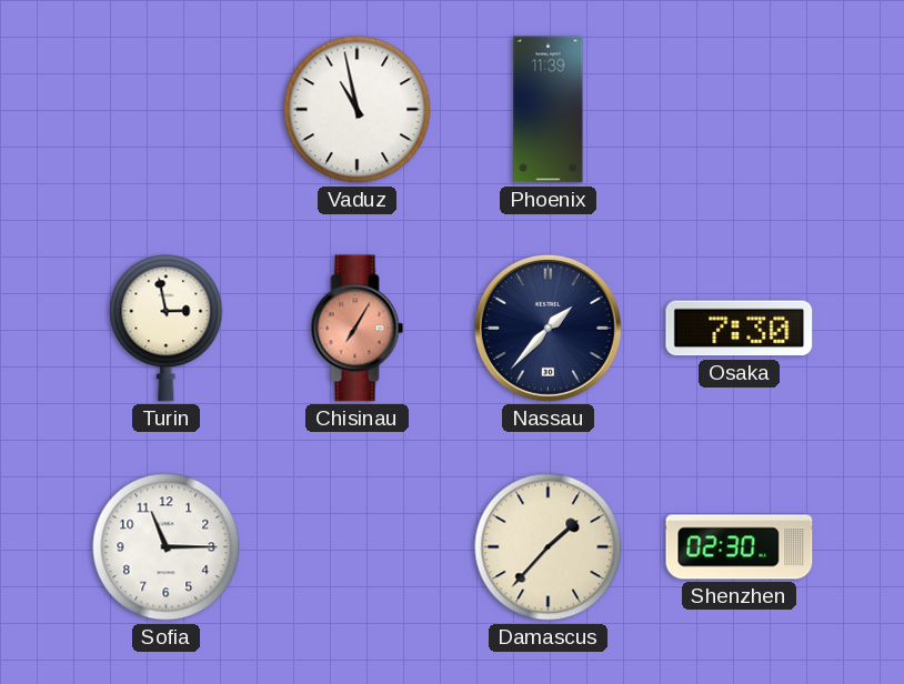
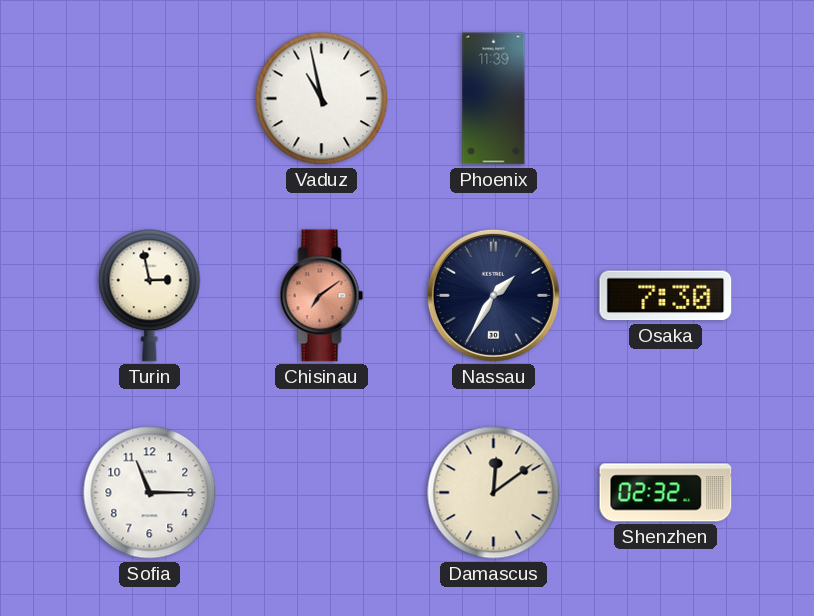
Chisinau: 7:05 -> 7:09
Nassau: 1:37 -> 1:35
Damascus: 1:37 -> 12:09
Shenzhen: 02:30 -> 02:32
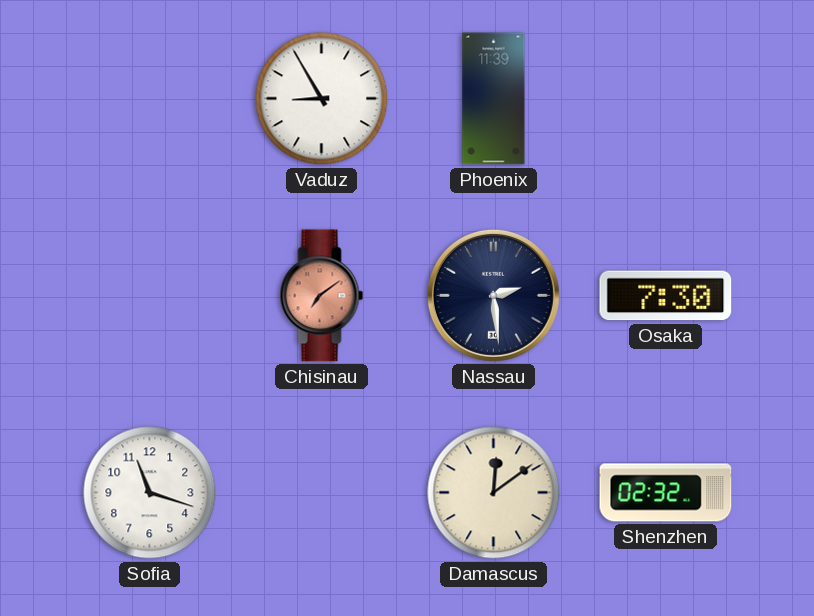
Vaduz: 10:58 -> 8:55
Turin: 2:58 -> none
Nassau: 1:35 -> 2:29
Sofia: 11:15 -> 11:18
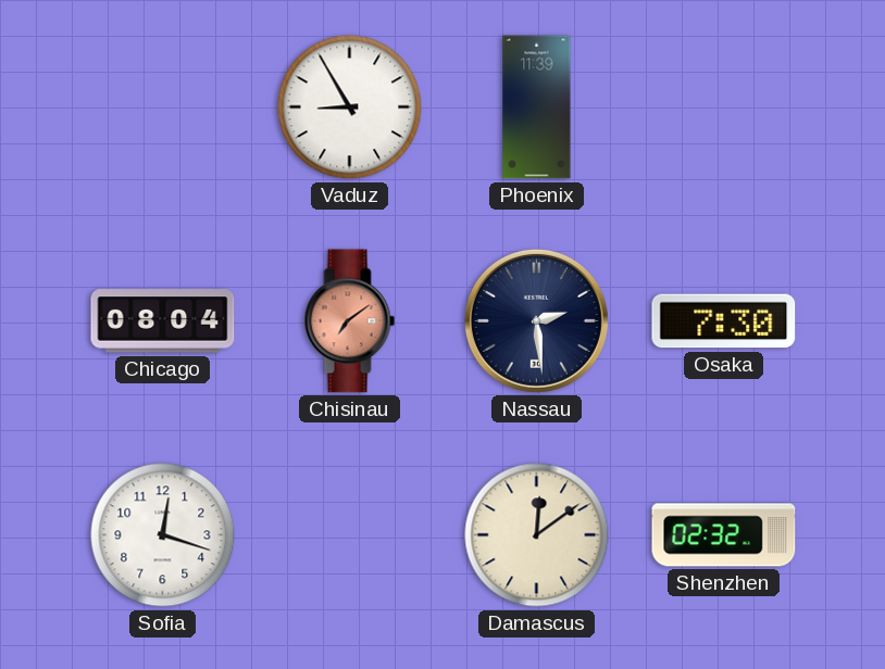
Chicago: none -> 08:04
Sofia: 11:18 -> 12:18
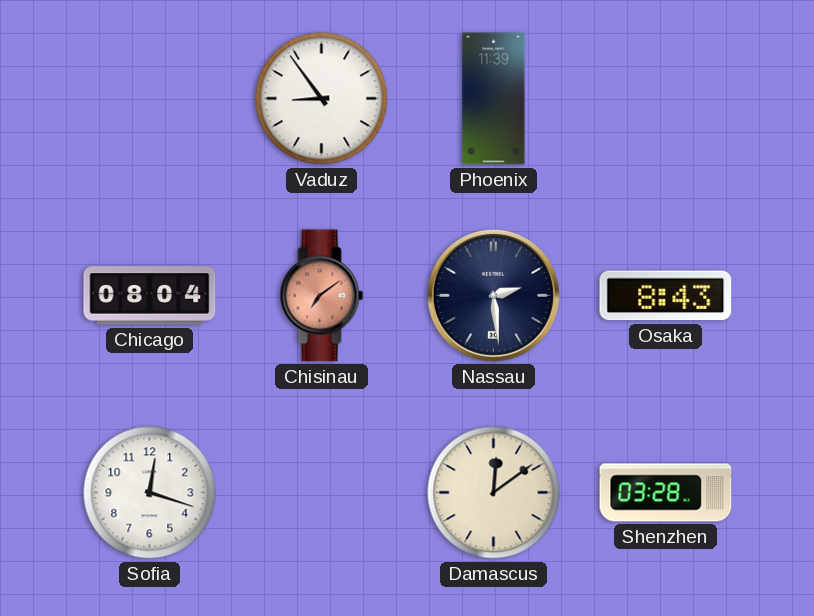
Vaduz: 8:55 -> 8:54
Osaka: 7:30 -> 8:43
Shenzhen: 02:32 -> 03:28
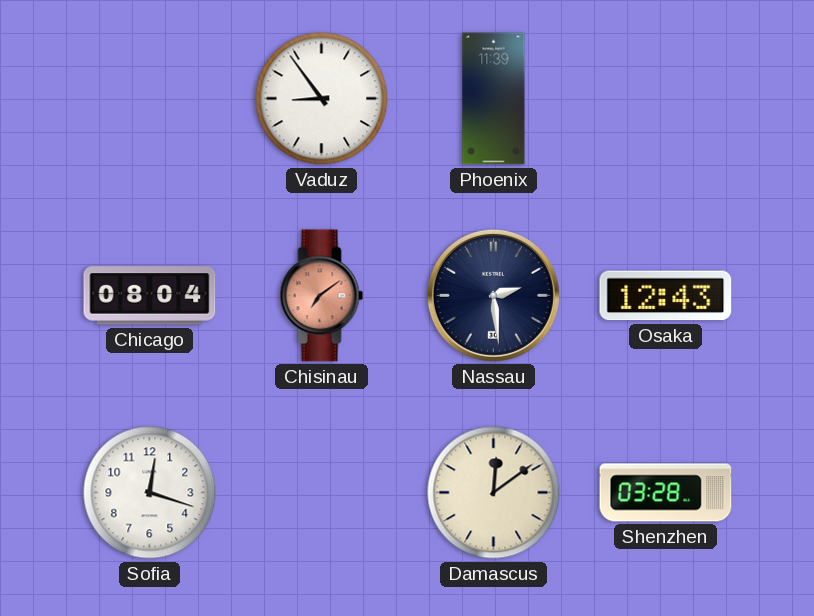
Osaka: 8:43 -> 12:43
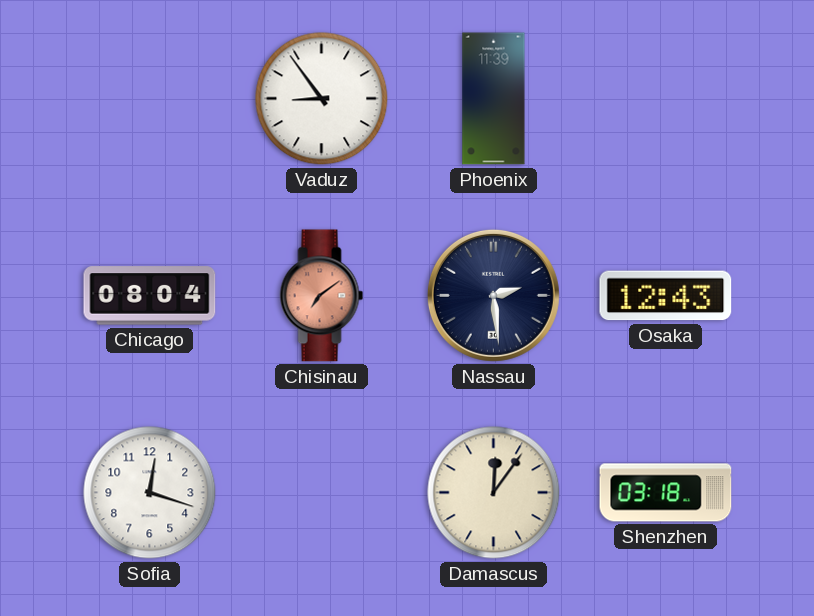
Damascus: 12:09 -> 12:06
Shenzhen: 03:28 -> 03:18
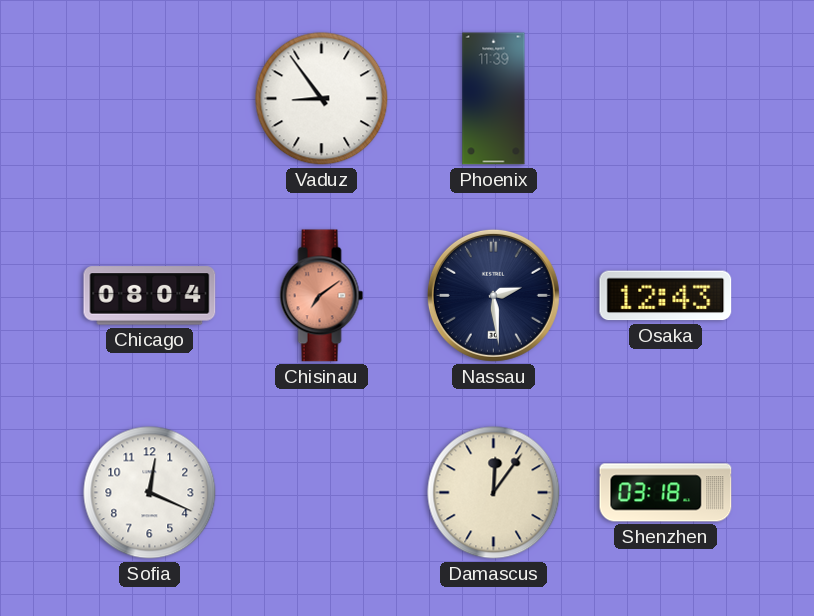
Sofia: 12:18 -> 12:19
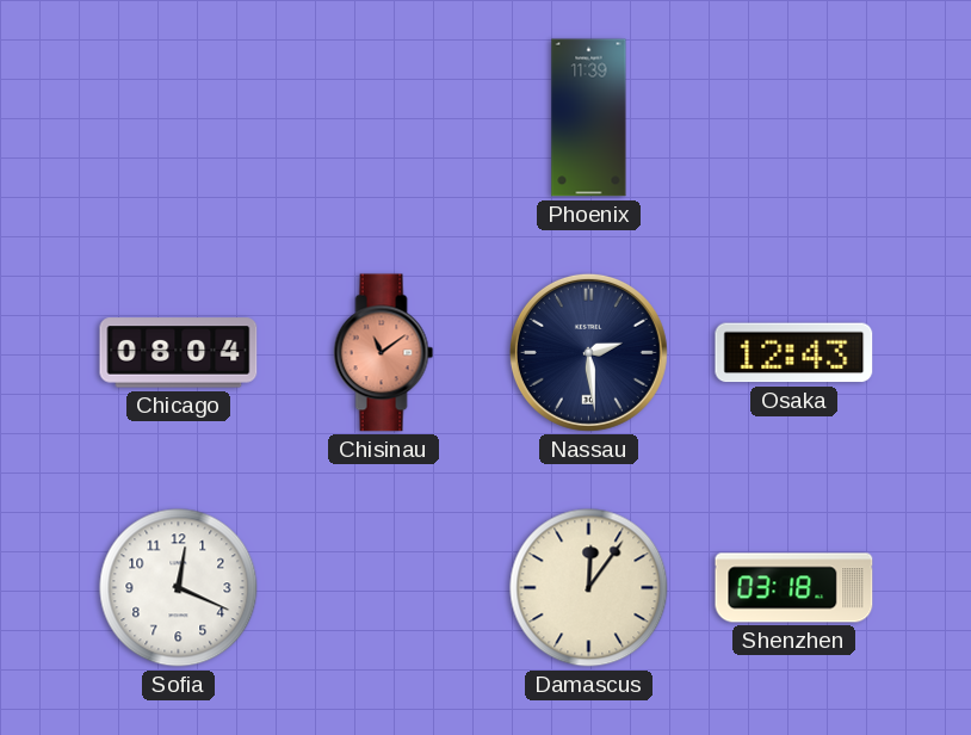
Vaduz: 8:54 -> none
Chisinau: 7:09 -> 11:09
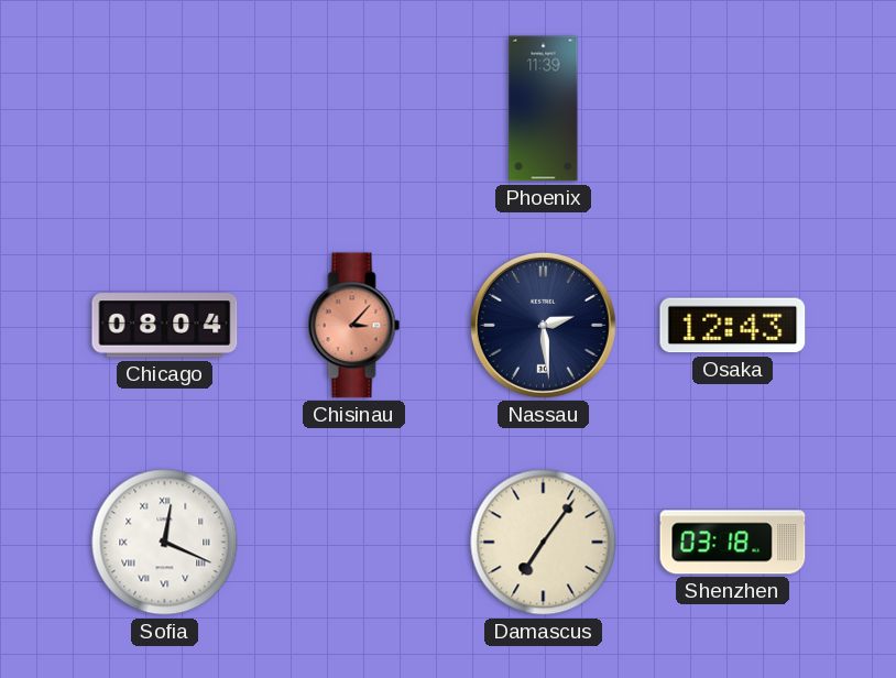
Chisinau: 11:09 -> 3:07
Sofia numerals: Arabic -> Roman
Damascus: 12:06 -> 7:06
